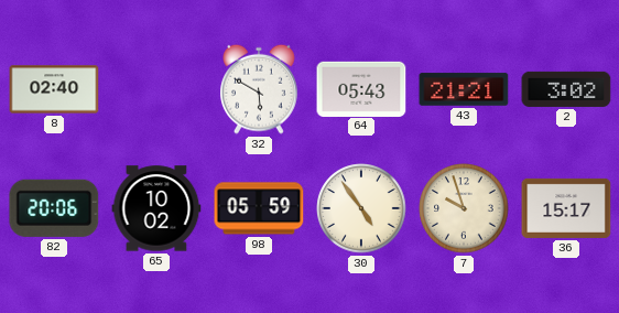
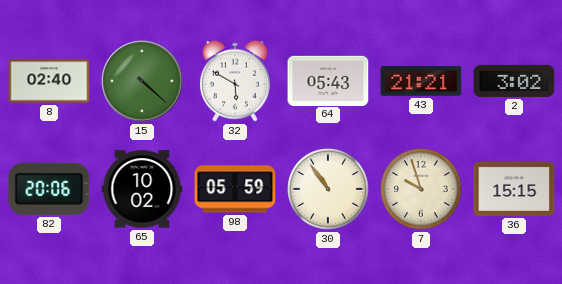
15: none -> 4:22
30: 4:54 -> 10:54
36: 15:17 -> 15:15
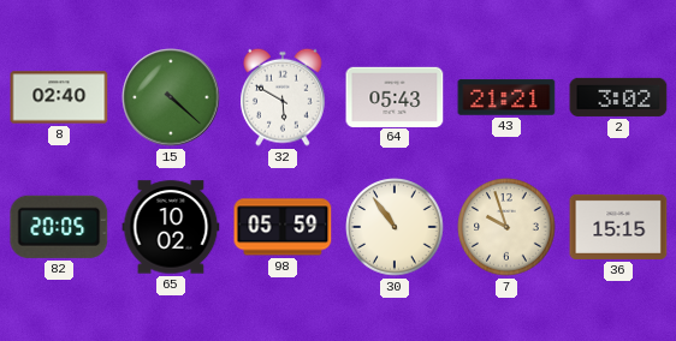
82: 20:06 -> 20:05
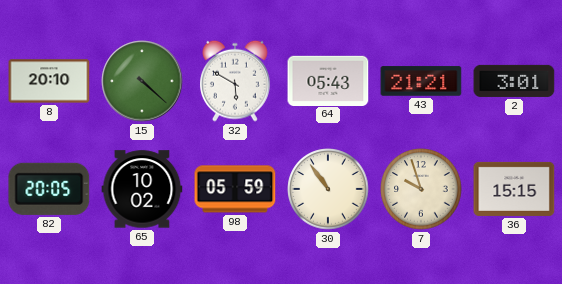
8: 02:40 -> 20:10
2: 3:02 -> 3:01
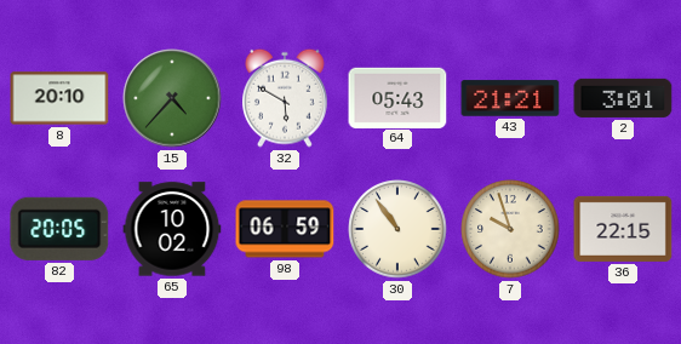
15: 4:22 -> 4:37
98: 05:59 -> 06:59
36: 15:15 -> 22:15
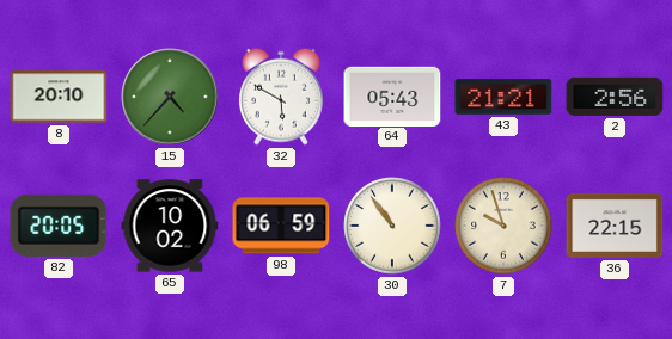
2: 3:01 -> 2:56
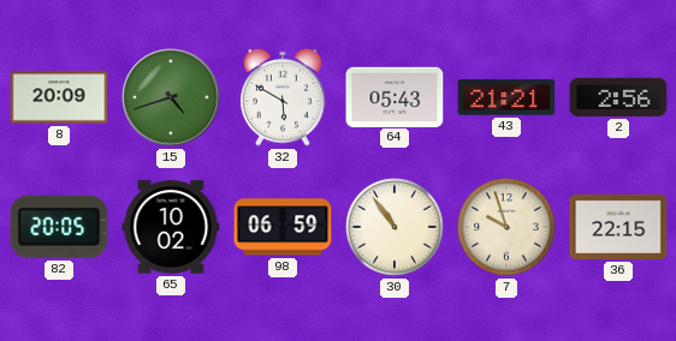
8: 20:10 -> 20:09
15: 4:37 -> 4:42
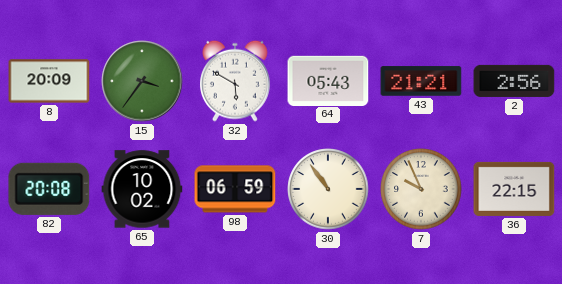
15: 4:42 -> 3:36
82: 20:05 -> 20:08
7: 9:57 -> 9:56
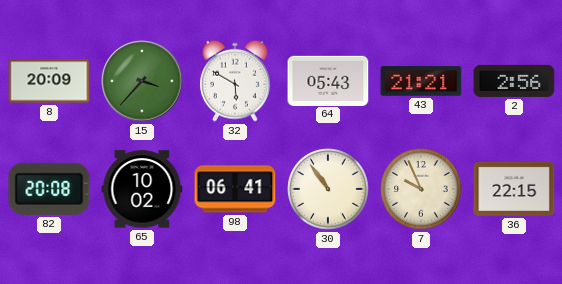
15: 3:36 -> 3:37
98: 06:59 -> 06:41
